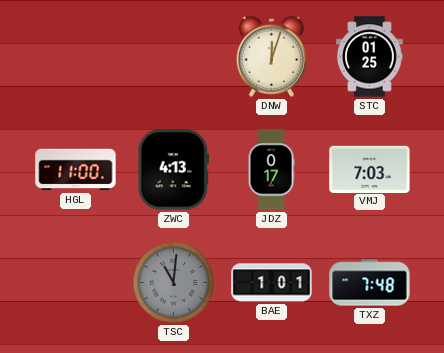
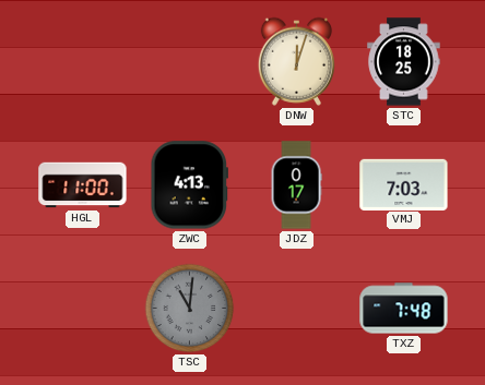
STC: 01:25 -> 18:25
BAE: 1:01 -> none
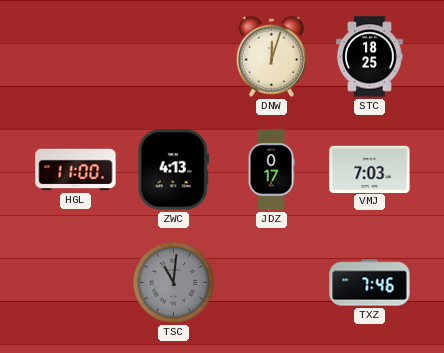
TXZ: 7:48 -> 7:46
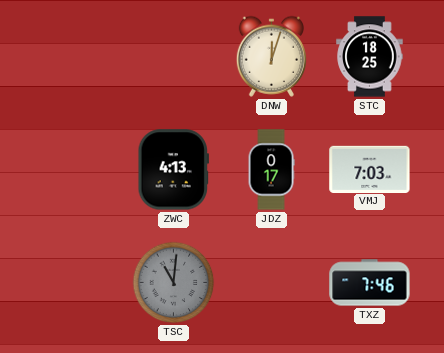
HGL: 11:00 -> none
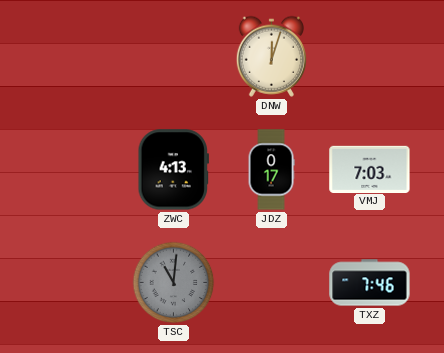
STC: 18:25 -> none
